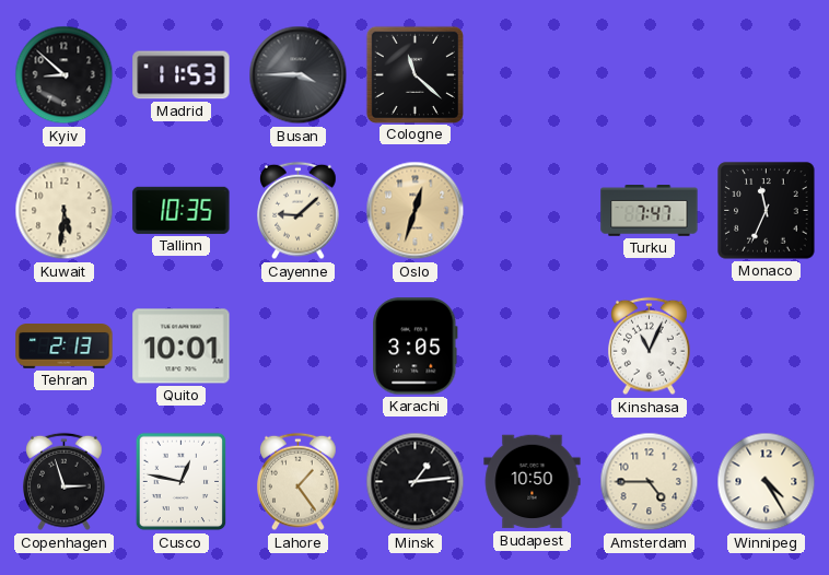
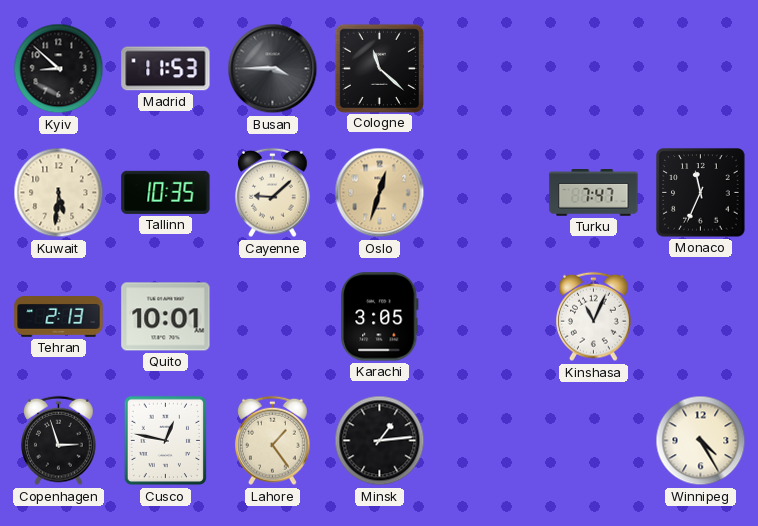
Budapest: 10:50 -> none
Amsterdam: 4:45 -> none
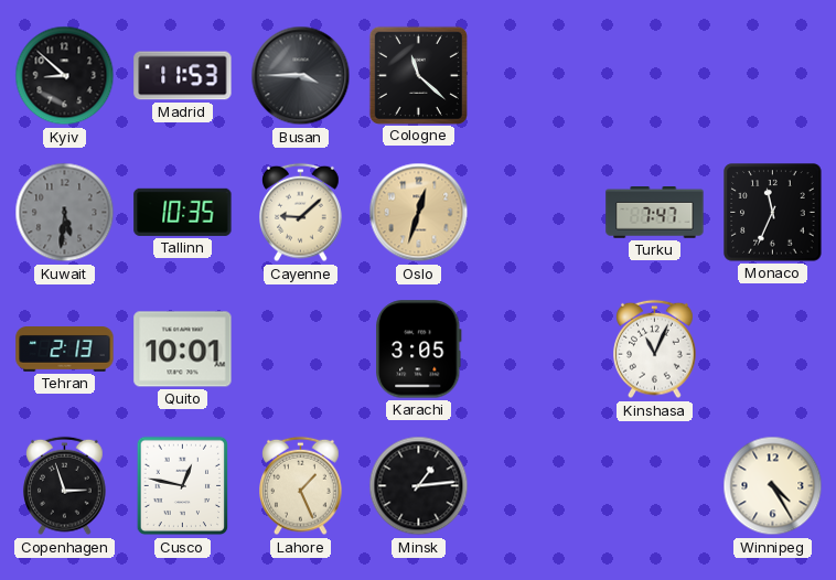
Kuwait dial: cream -> grey
Lahore: 1:24 -> 1:26
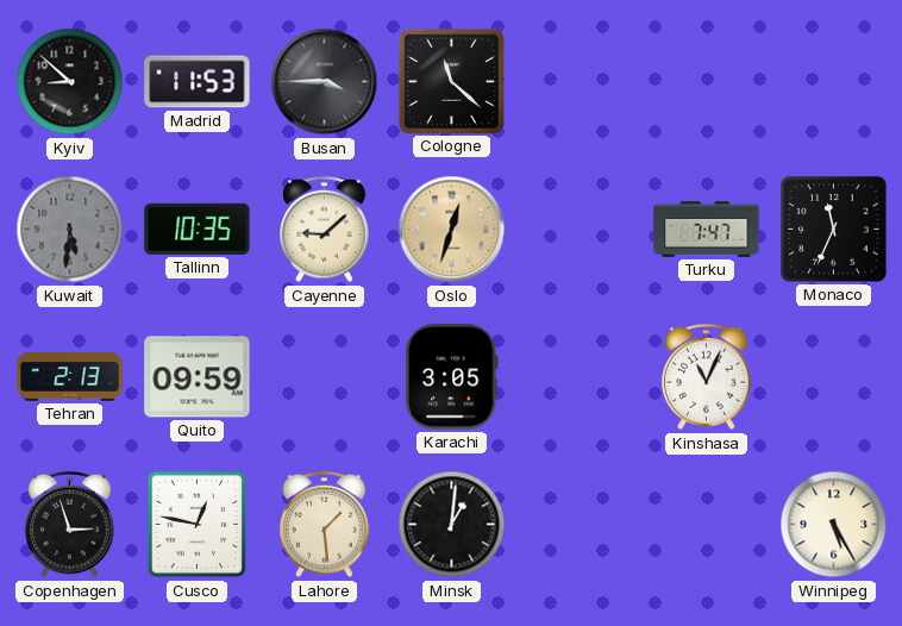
Quito: 10:01 -> 09:59
Lahore: 1:26 -> 1:29
Minsk: 1:14 -> 1:01
Winnipeg: 4:25 -> 5:25
